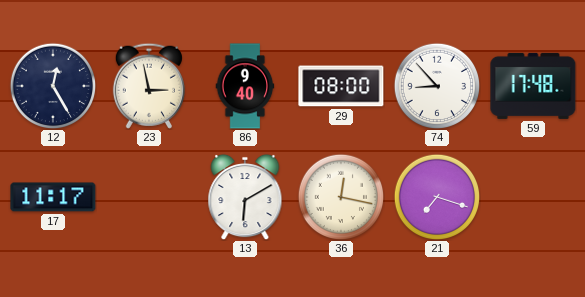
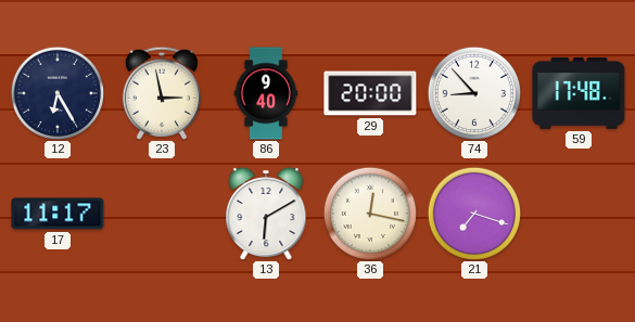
12: 12:25 -> 6:25
29: 08:00 -> 20:00
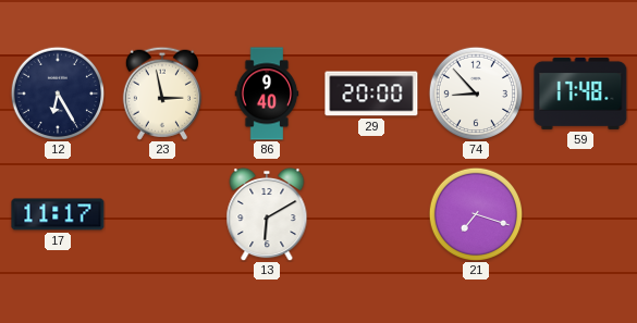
36: 12:17 -> none
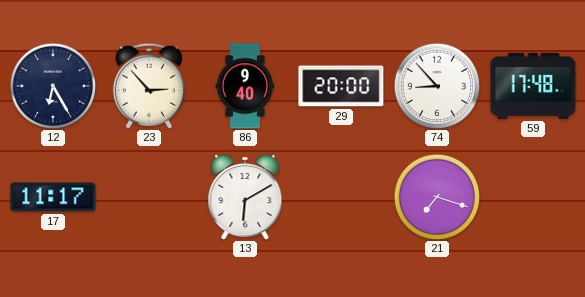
23: 2:58 -> 2:53
